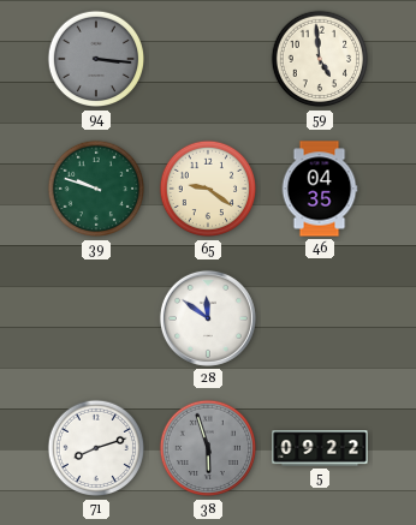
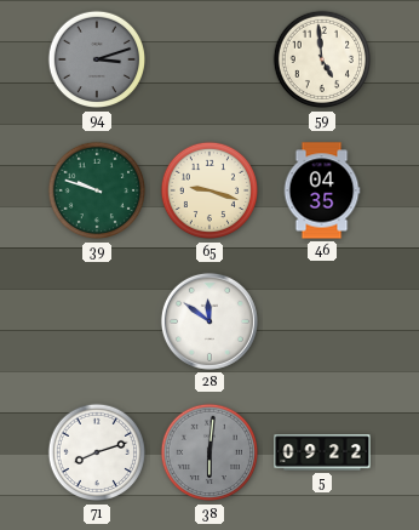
94: 3:16 -> 3:12
65: 9:21 -> 9:18
38: 5:57 -> 6:01
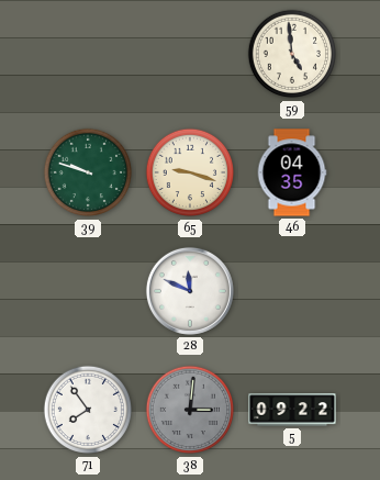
94: 3:12 -> none
28: 11:51 -> 11:49
71: 8:12 -> 7:54
38: 6:01 -> 3:01
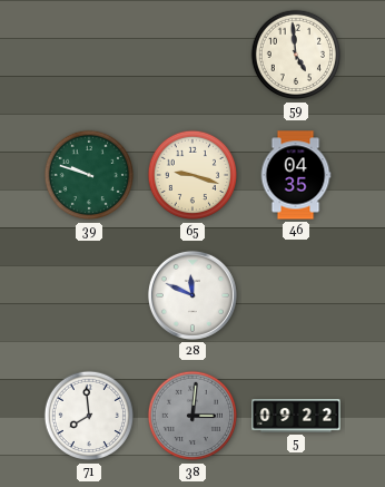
71: 7:54 -> 7:59
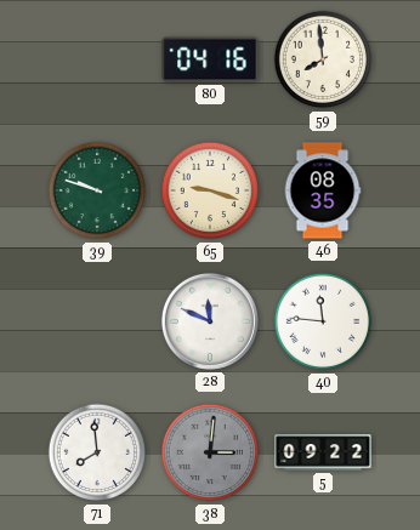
80: none -> 04:16
59: 4:59 -> 7:59
46: 04:35 -> 08:35
40: none -> 11:46
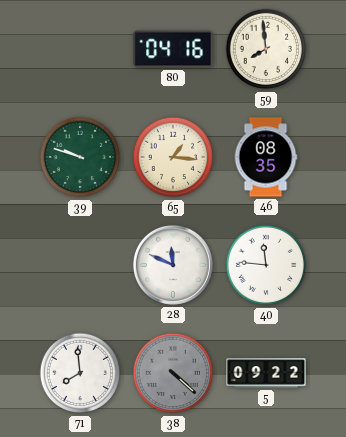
65: 9:18 -> 1:16
38: 3:01 -> 4:22
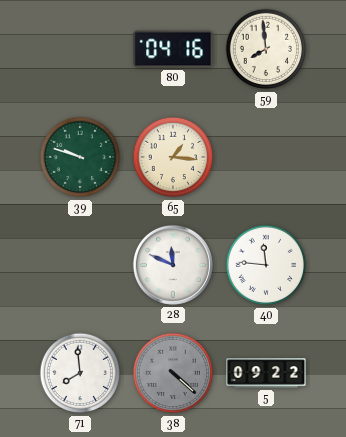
46: 08:35 -> none
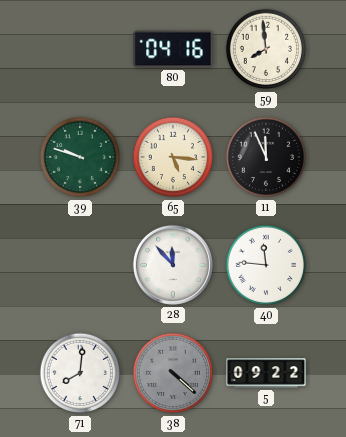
65: 1:16 -> 5:16
11: none -> 11:56
28: 11:49 -> 11:53
71: 7:59 -> 8:01
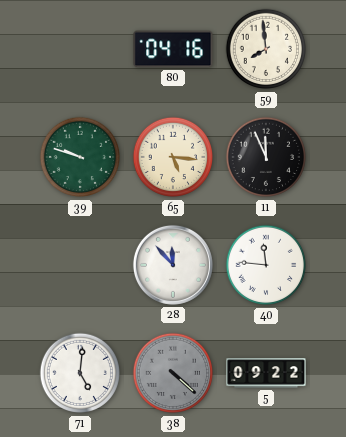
71: 8:01 -> 5:01
